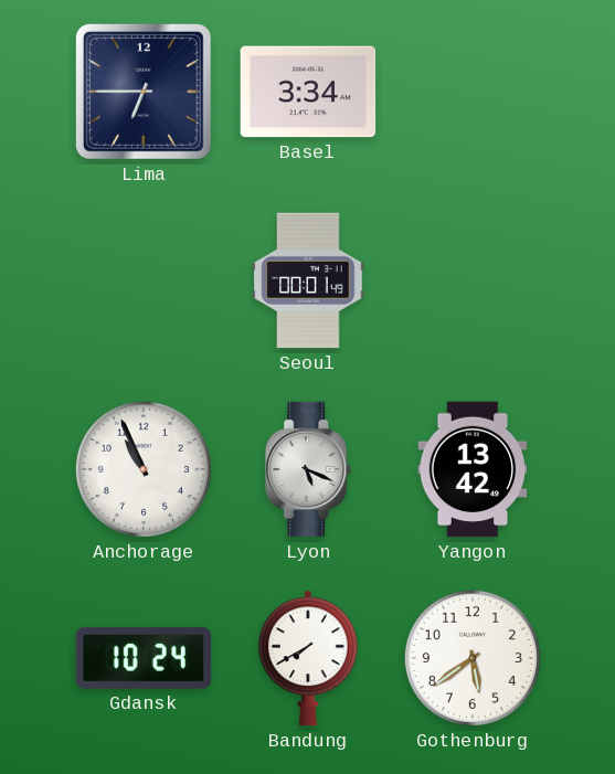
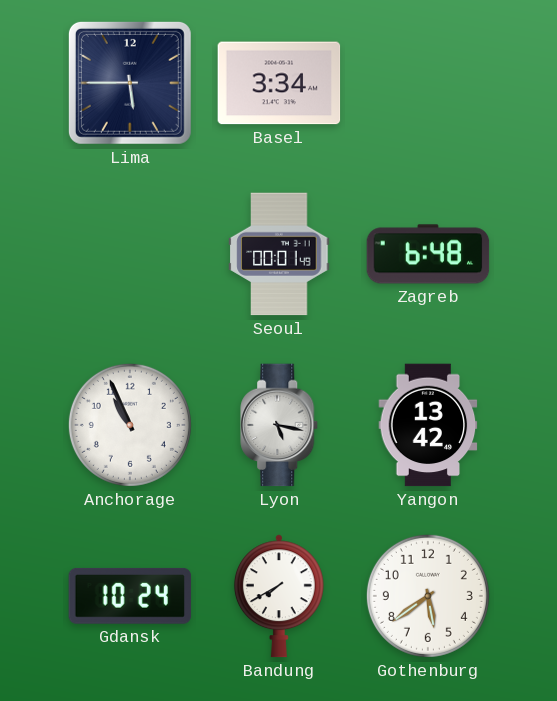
Lima: 6:45 -> 5:45
Zagreb: none -> 6:48
Lyon: 5:19 -> 5:17
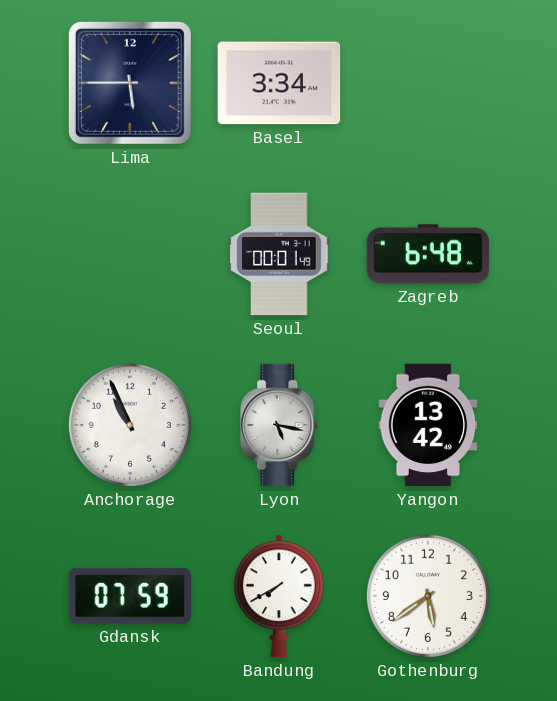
Gdansk: 10:24 -> 07:59
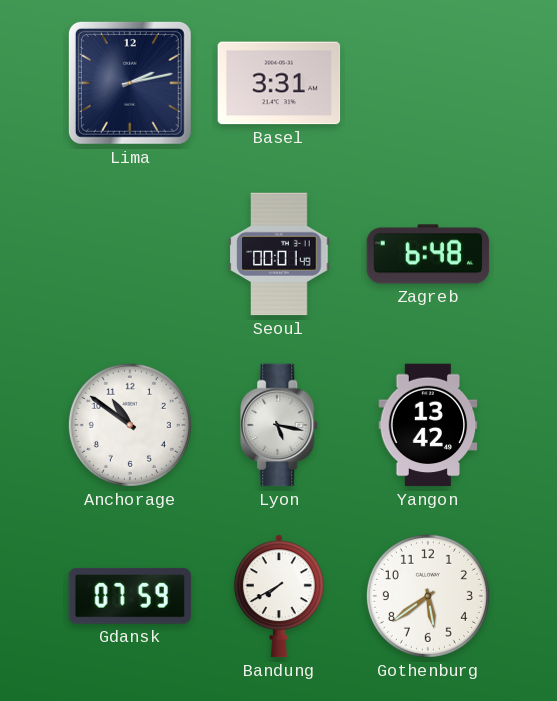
Lima: 5:45 -> 2:13
Basel: 3:34 -> 3:31
Anchorage: 10:56 -> 10:51
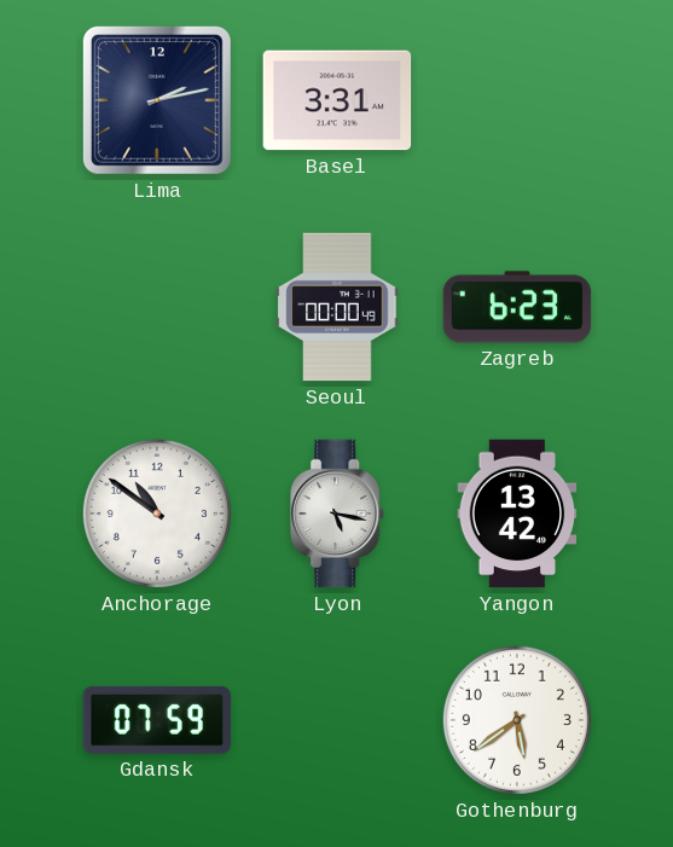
Seoul: 00:01 -> 00:00
Zagreb: 6:48 -> 6:23
Bandung: 7:40 -> none
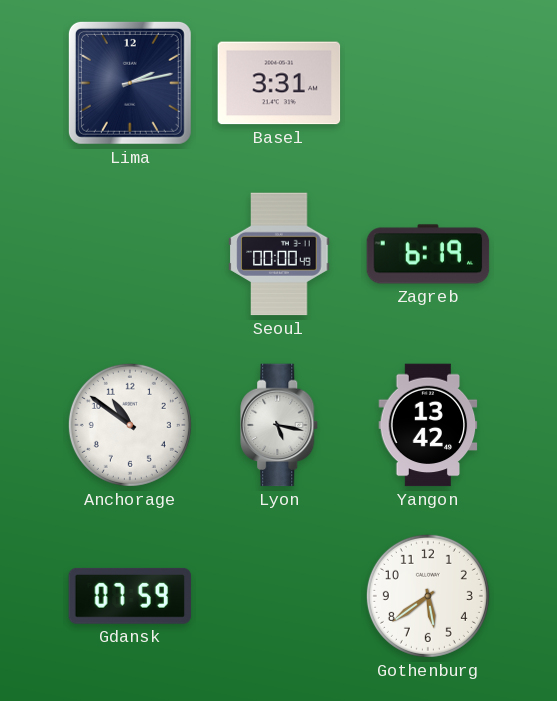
Zagreb: 6:23 -> 6:19
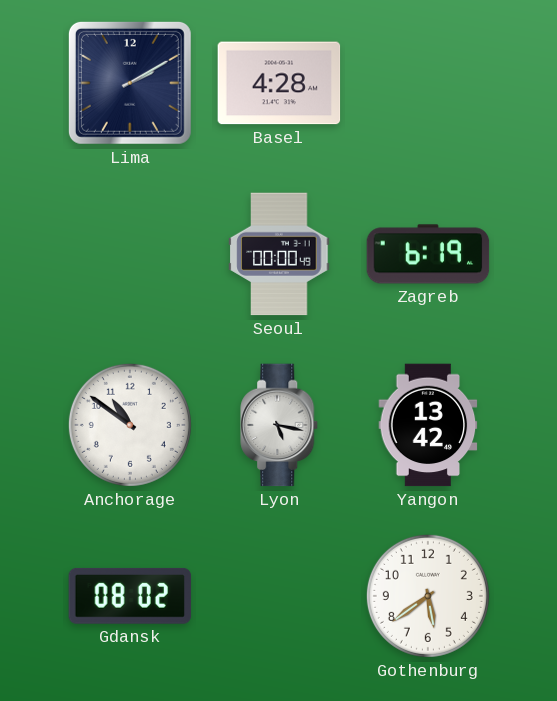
Lima: 2:13 -> 2:10
Basel: 3:31 -> 4:28
Gdansk: 07:59 -> 08:02
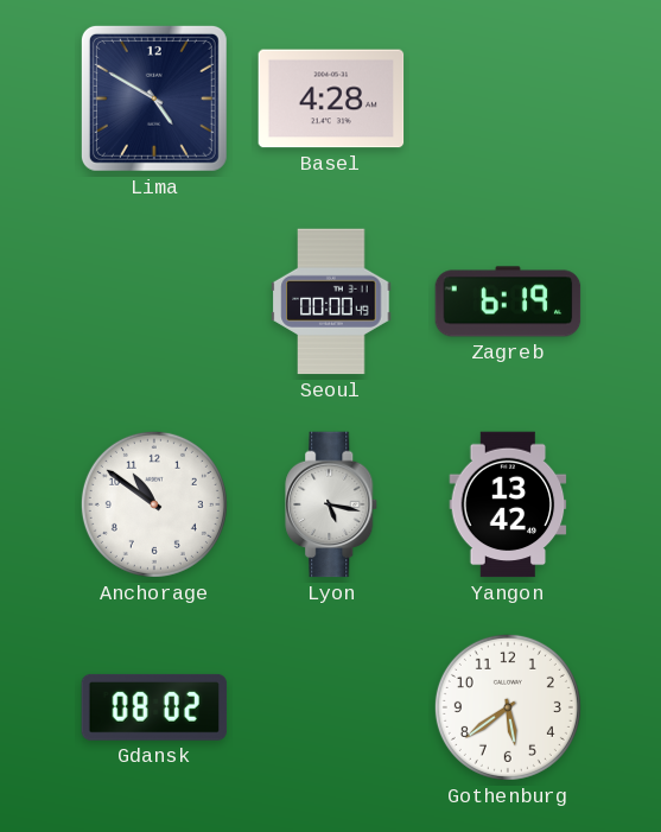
Lima: 2:10 -> 4:50
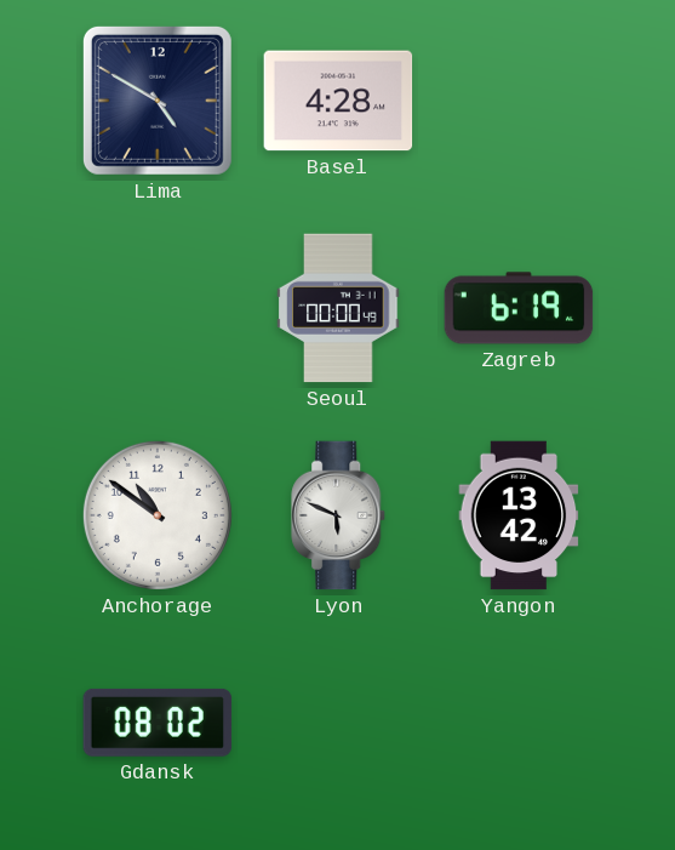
Lyon: 5:17 -> 5:49
Gothenburg: 5:39 -> none
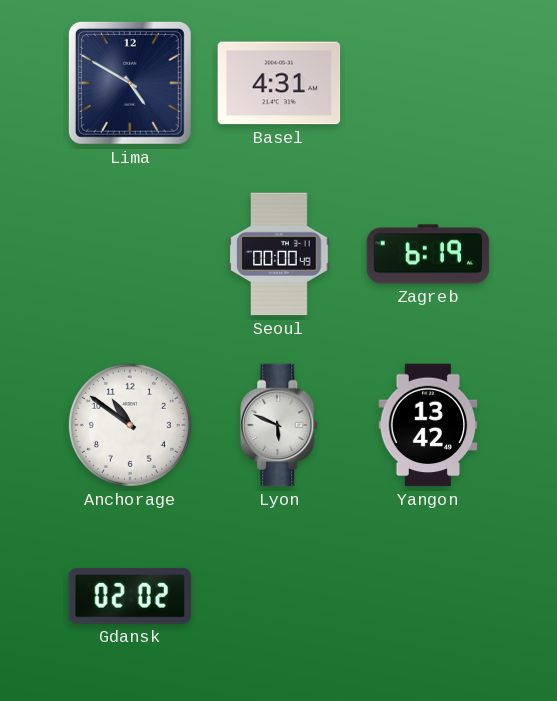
Basel: 4:28 -> 4:31
Gdansk: 08:02 -> 02:02
